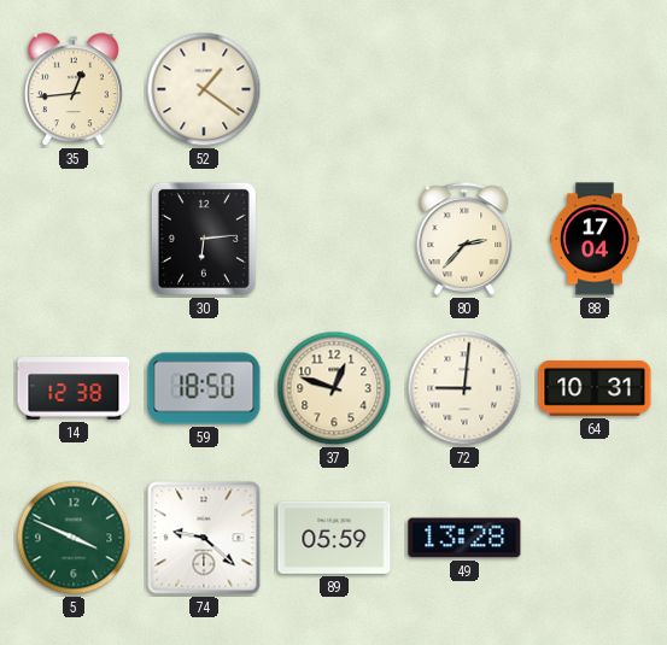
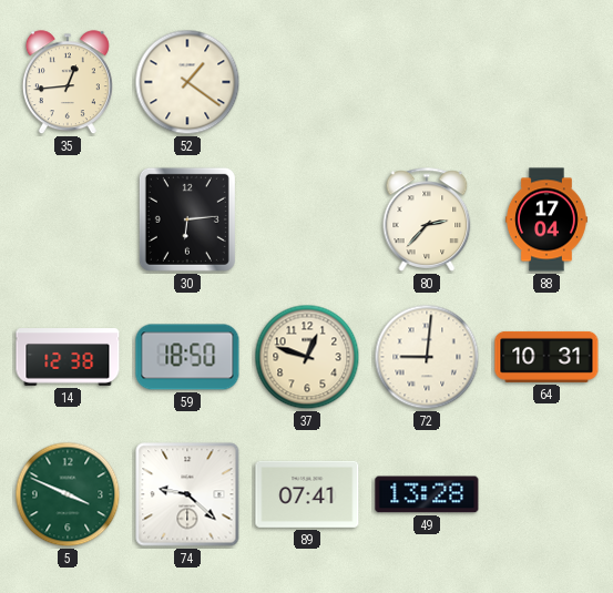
89: 05:59 -> 07:41
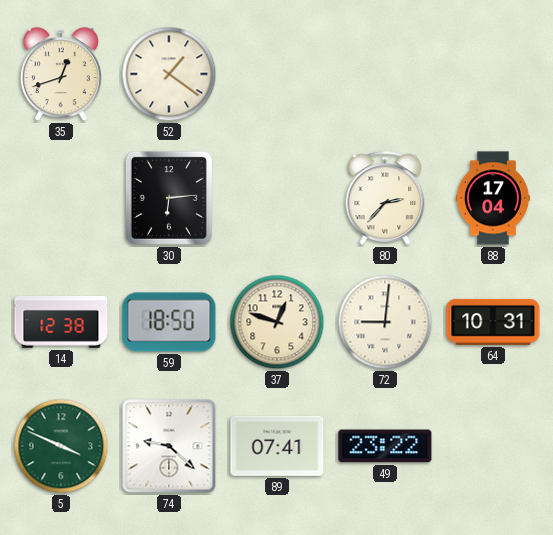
35: 12:44 -> 12:42
49: 13:28 -> 23:22
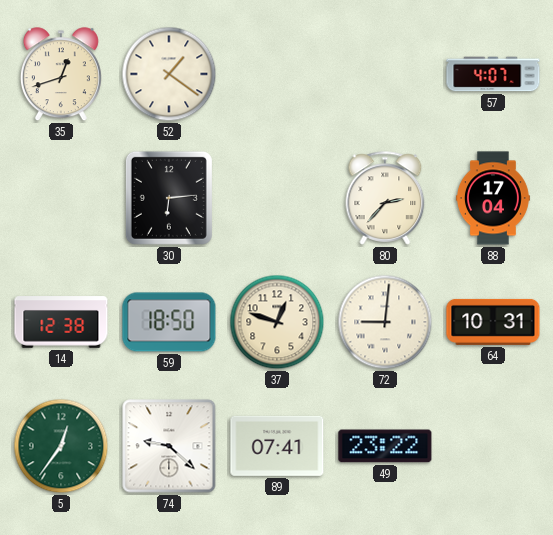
57: none -> 4:07
5: 3:49 -> 12:36
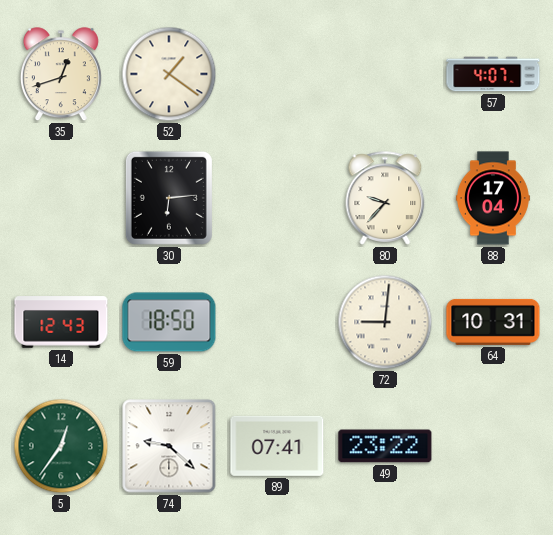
80: 2:37 -> 9:37
14: 12:38 -> 12:43
37: 12:48 -> none
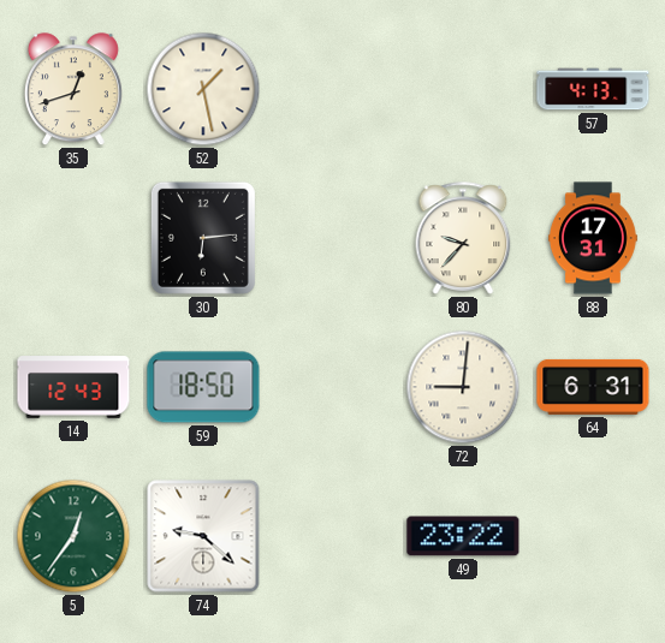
52: 1:21 -> 1:28
57: 4:07 -> 4:13
88: 17:04 -> 17:31
64: 10:31 -> 6:31
89: 07:41 -> none
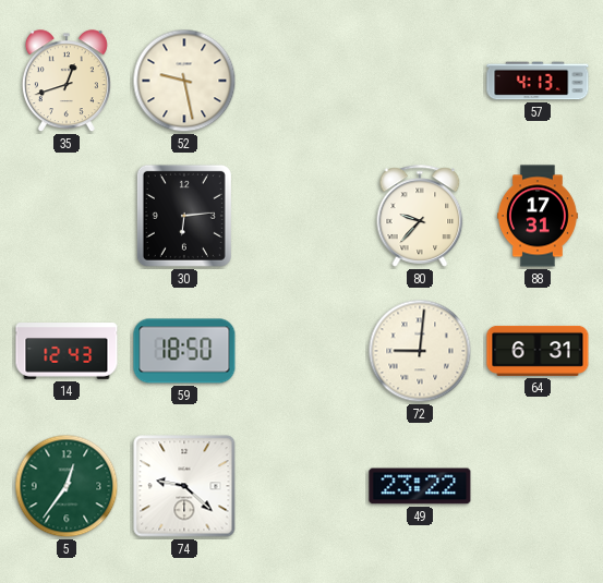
52: 1:28 -> 9:28
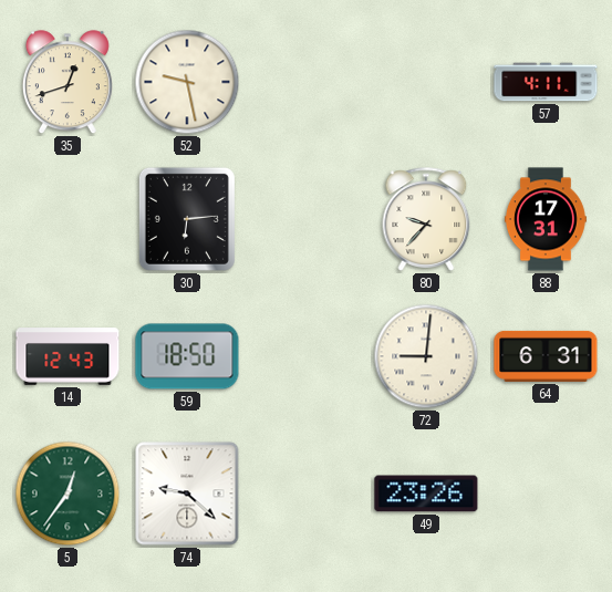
57: 4:13 -> 4:11
49: 23:22 -> 23:26
